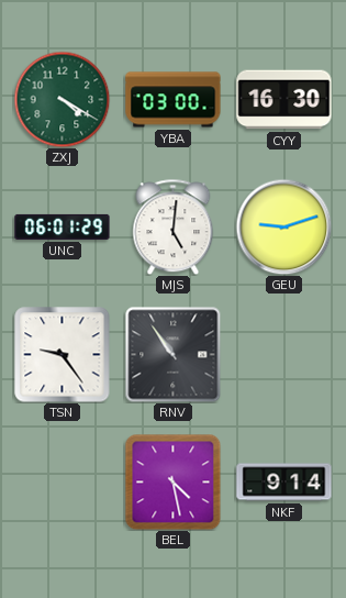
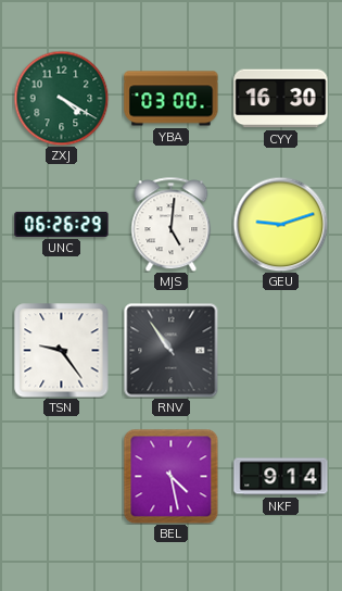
UNC: 06:01 -> 06:26
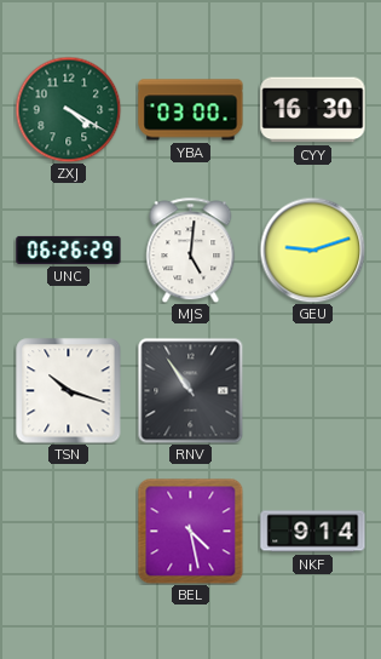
TSN: 9:24 -> 10:18
